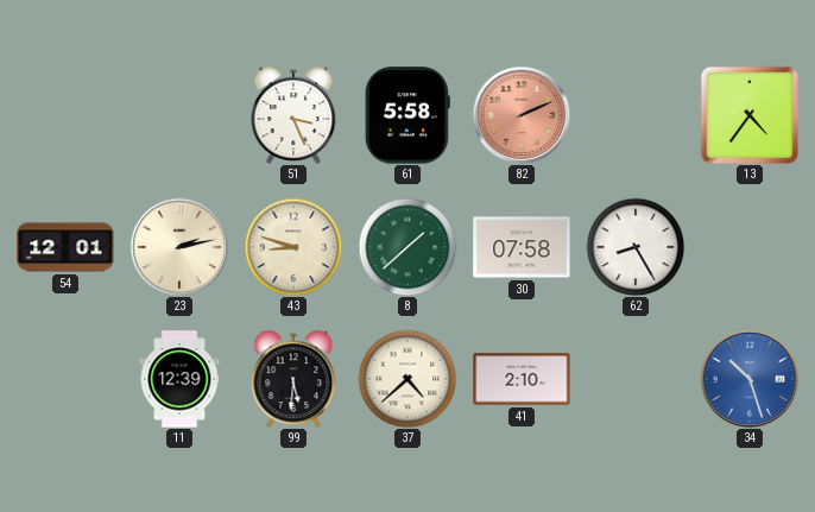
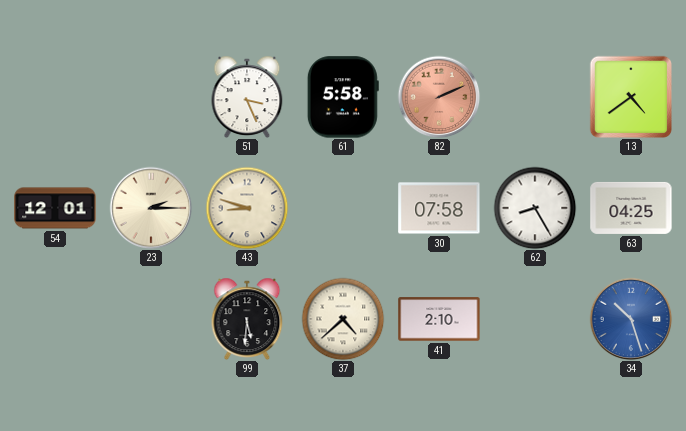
13: 4:36 -> 4:39
23: 2:13 -> 2:15
8: 1:38 -> none
63: none -> 04:25
11: 12:39 -> none
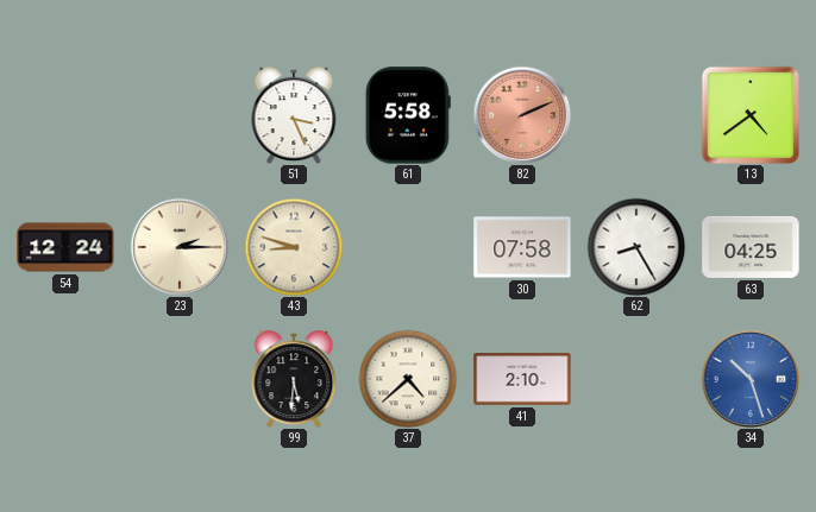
54: 12:01 -> 12:24
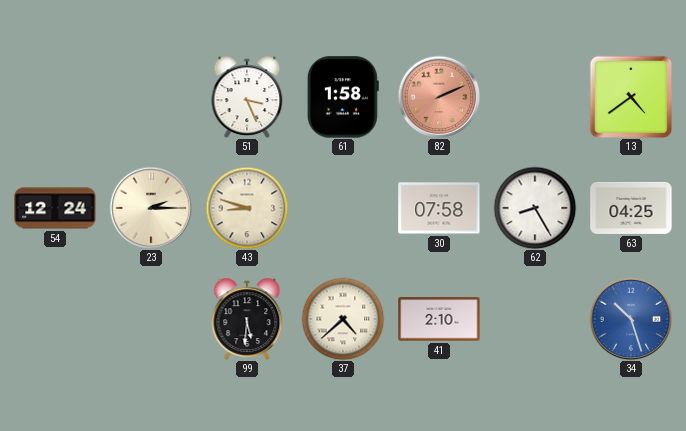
61: 5:58 -> 1:58
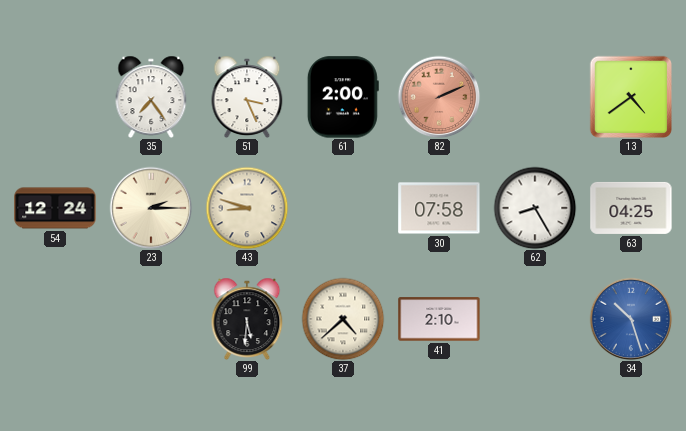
35: none -> 7:24
61: 1:58 -> 2:00
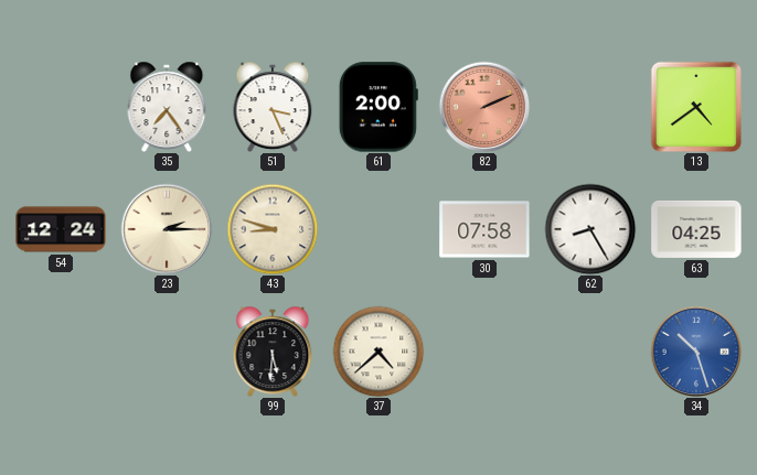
41: 2:10 -> none
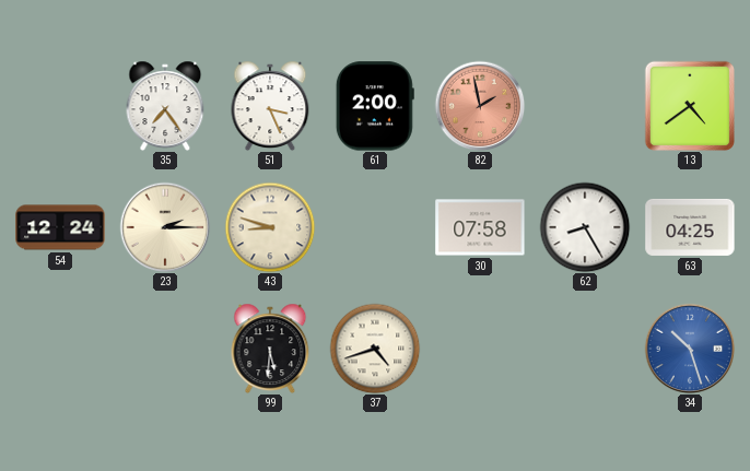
82: 2:11 -> 1:58
37: 4:38 -> 4:42
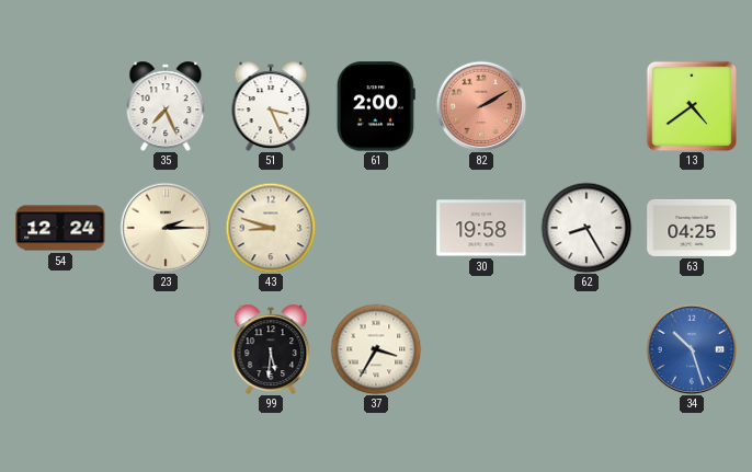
35: 7:24 -> 7:26
82: 1:58 -> 2:10
30: 07:58 -> 19:58
37: 4:42 -> 3:35
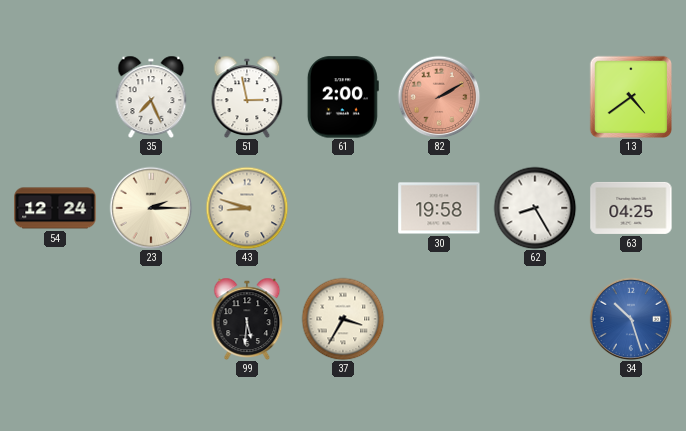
51: 3:26 -> 2:58
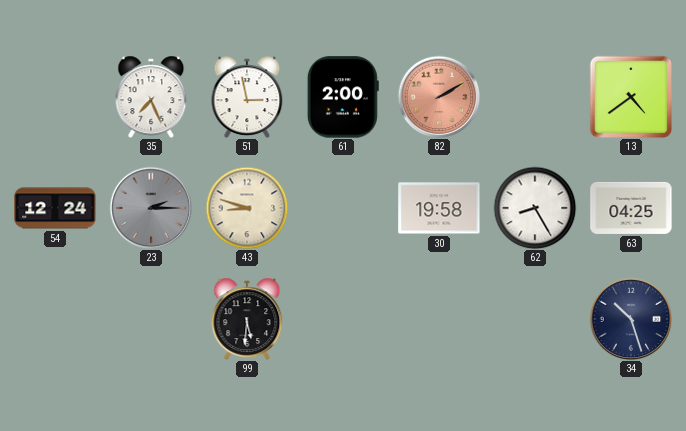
23 dial: cream -> grey
37: 3:35 -> none
34 dial: blue -> navy
